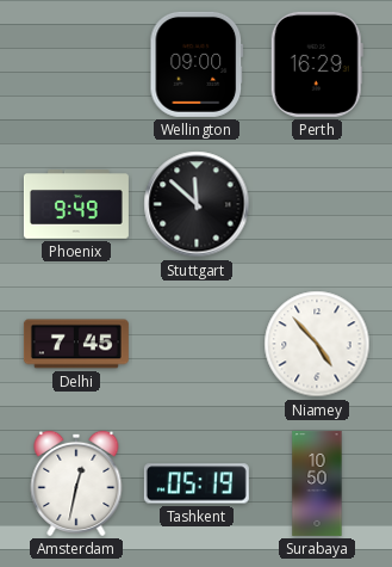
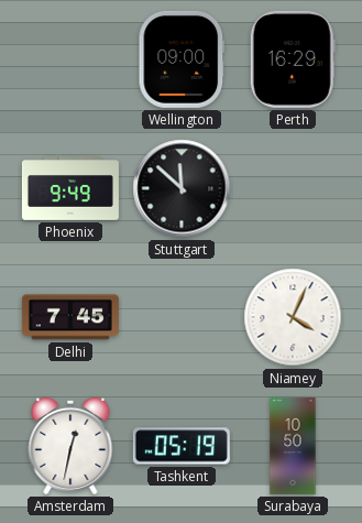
Niamey: 4:53 -> 4:04
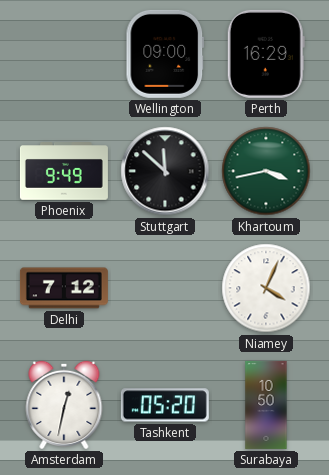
Khartoum: none -> 3:43
Delhi: 7:45 -> 7:12
Tashkent: 05:19 -> 05:20
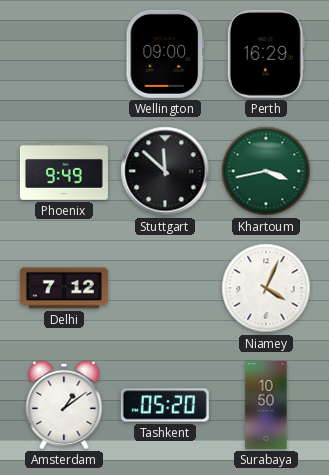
Amsterdam: 12:32 -> 1:09
